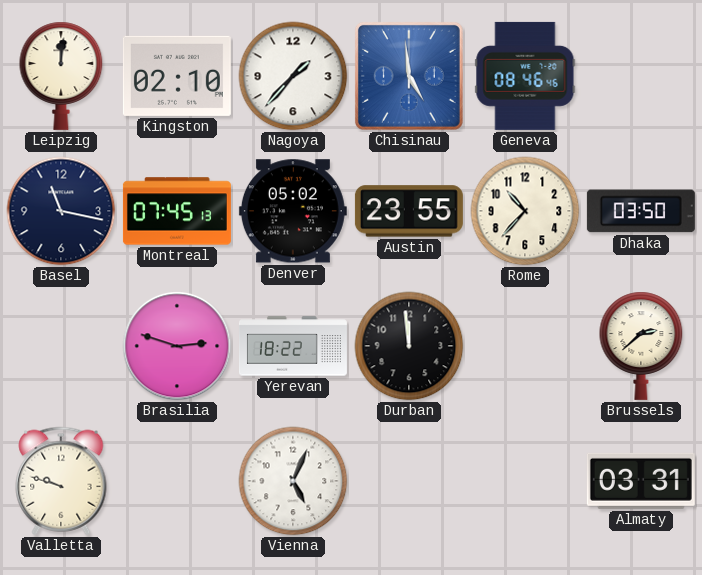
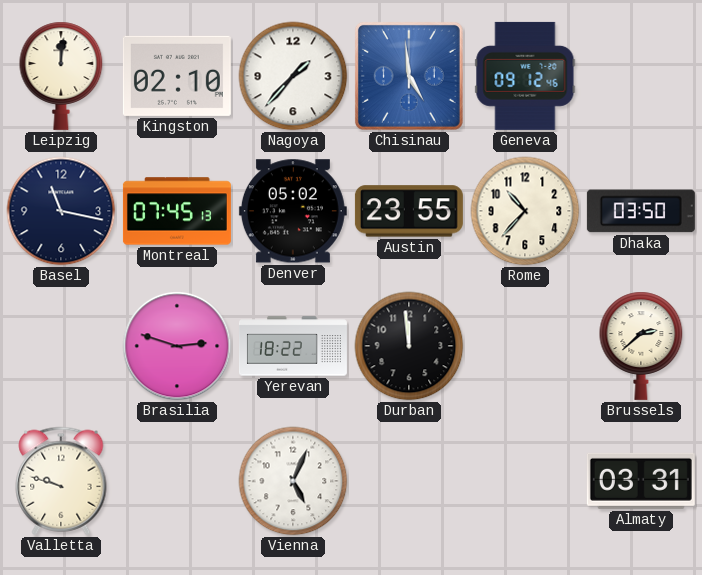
Geneva: 08:46 -> 09:12
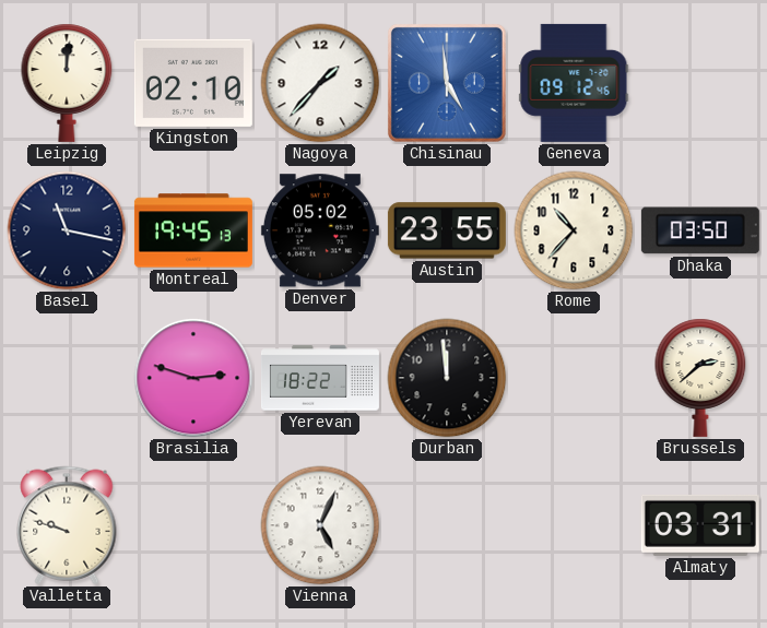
Montreal: 07:45 -> 19:45
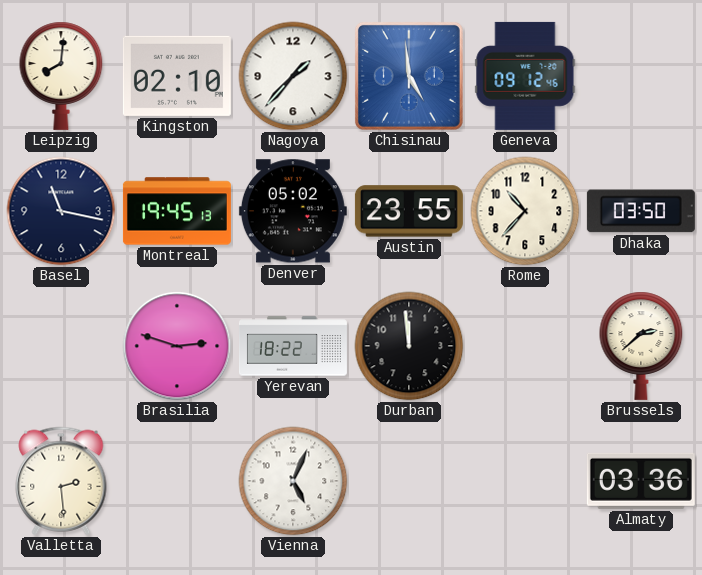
Leipzig: 12:01 -> 8:01
Valletta: 9:48 -> 2:29
Almaty: 03:31 -> 03:36
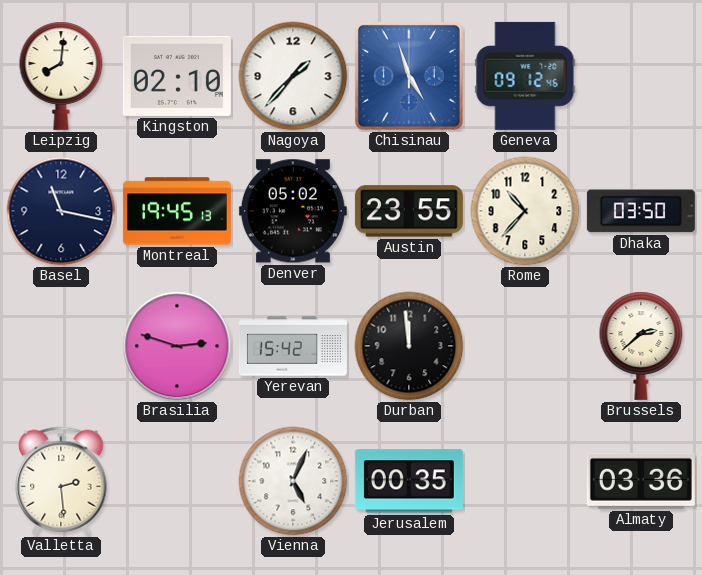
Chisinau: 4:59 -> 4:57
Yerevan: 18:22 -> 15:42
Jerusalem: none -> 00:35
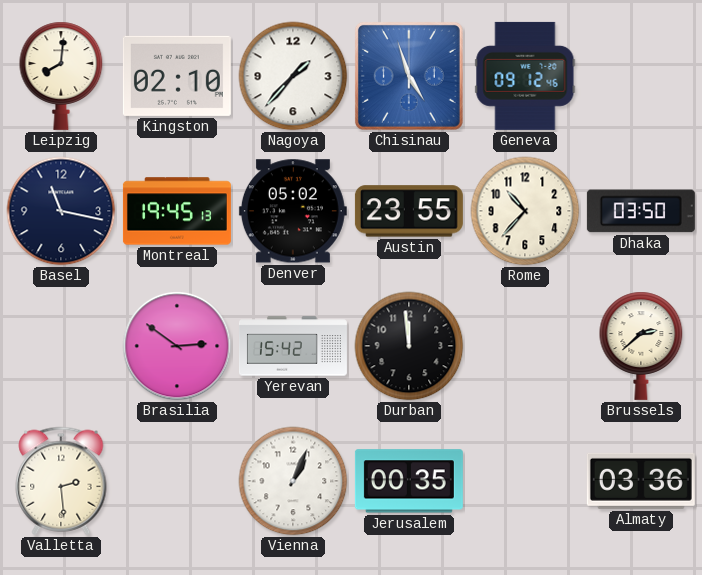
Brasilia: 2:48 -> 2:51
Vienna: 5:04 -> 1:04
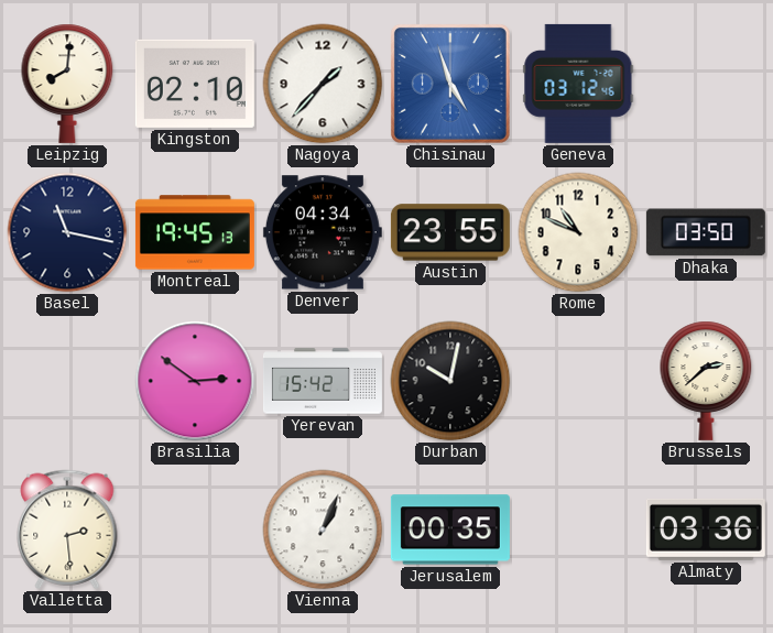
Geneva: 09:12 -> 03:12
Denver: 05:02 -> 04:34
Rome: 10:37 -> 10:49
Durban: 11:59 -> 10:02
